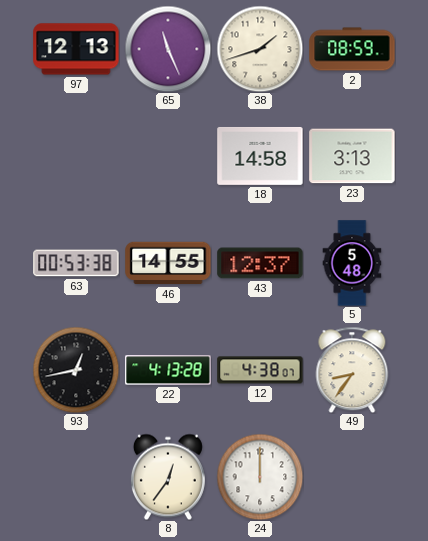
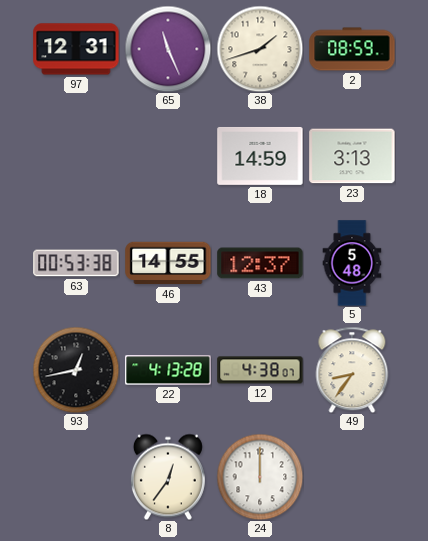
97: 12:13 -> 12:31
18: 14:58 -> 14:59
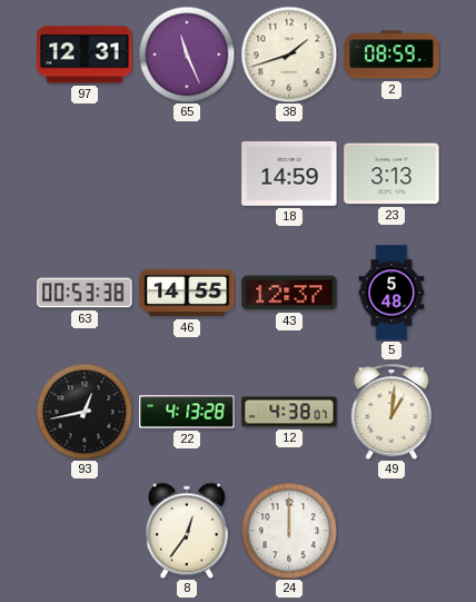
49: 8:36 -> 1:01
